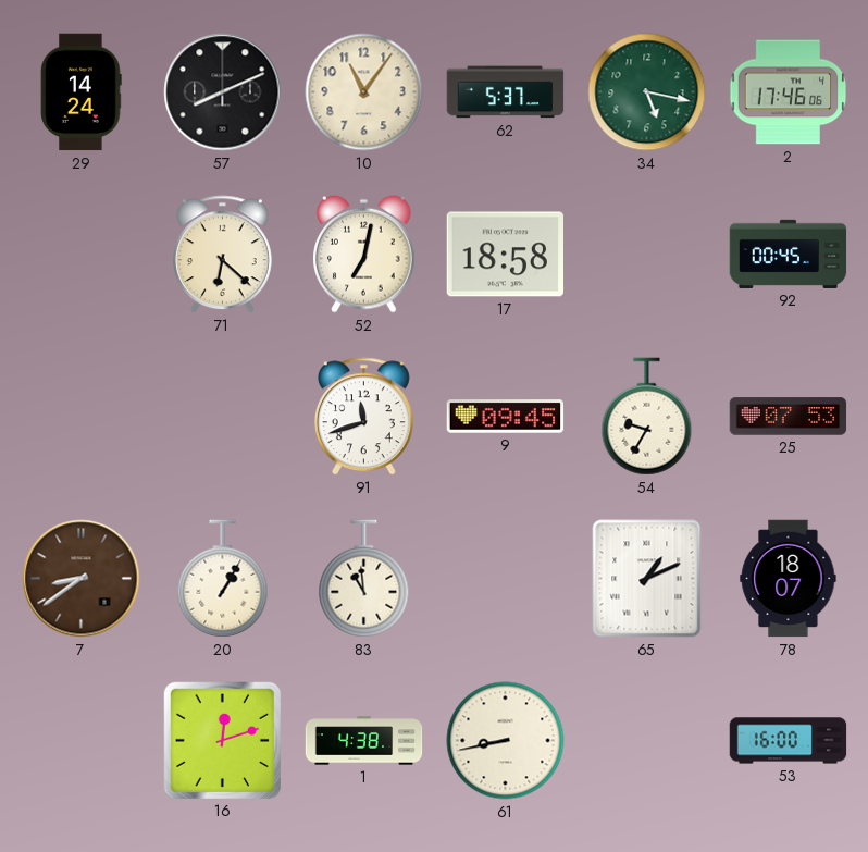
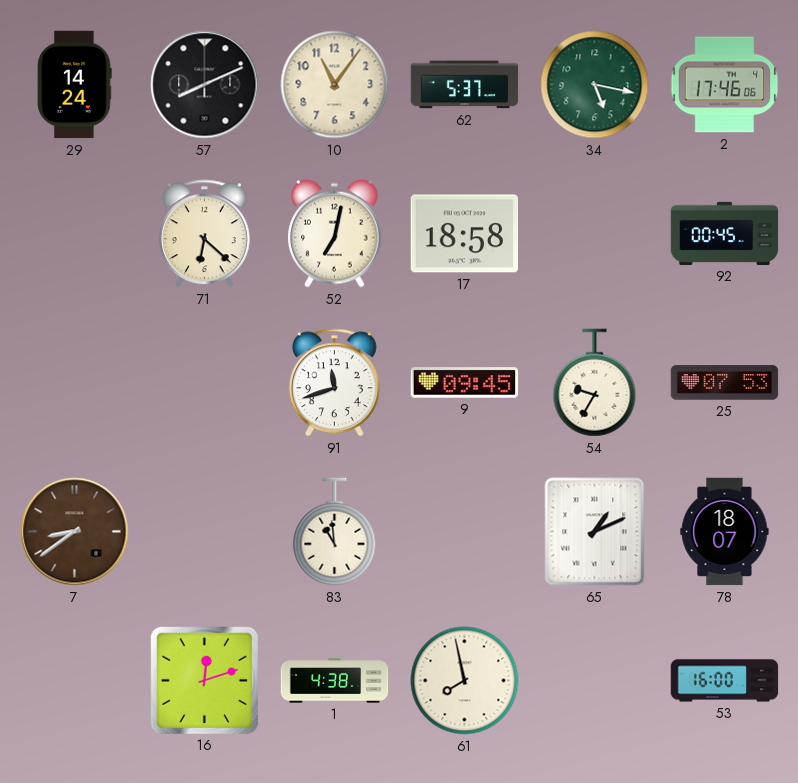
20: 1:05 -> none
61: 8:43 -> 7:58
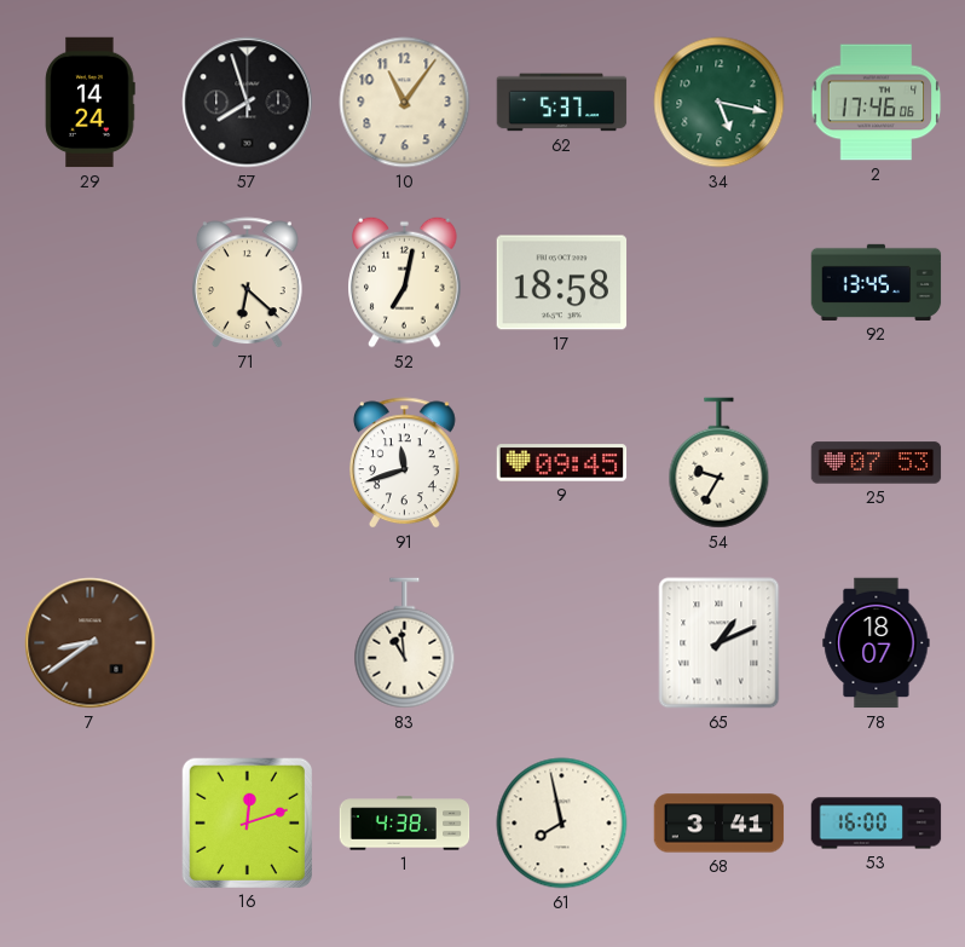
57: 8:11 -> 7:57
92: 00:45 -> 13:45
68: none -> 3:41
